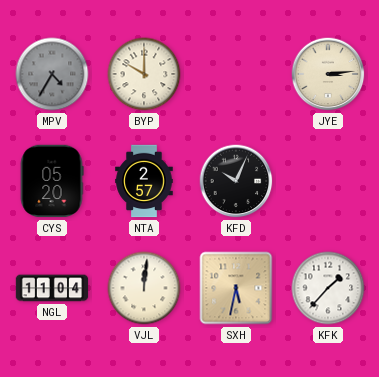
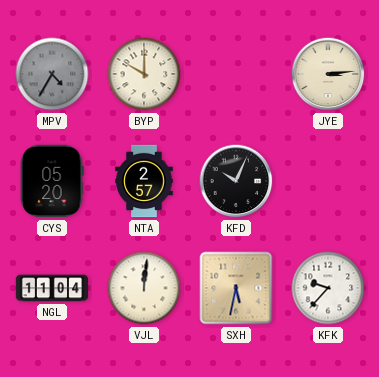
KFK: 1:37 -> 9:37
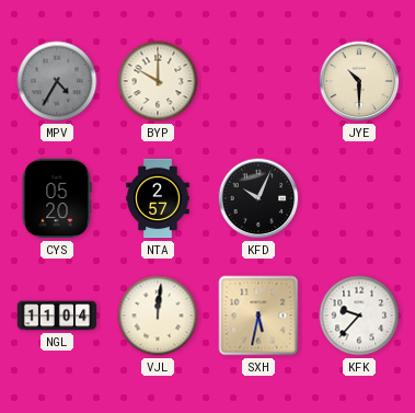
JYE: 3:14 -> 10:30
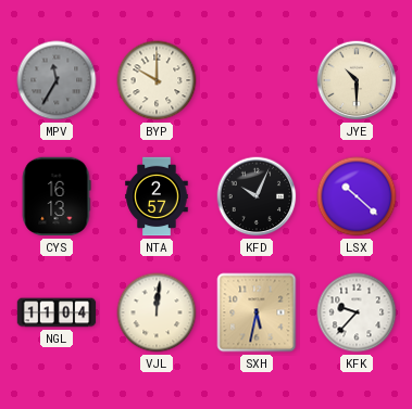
MPV: 4:35 -> 11:35
CYS: 05:20 -> 16:13
LSX: none -> 10:22
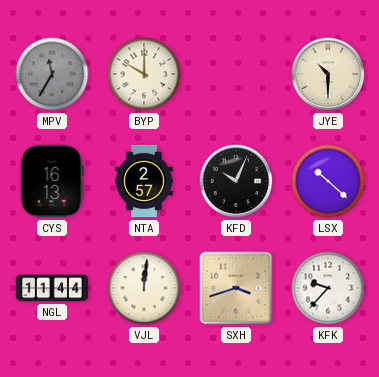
NGL: 11:04 -> 11:44
SXH: 5:32 -> 3:42
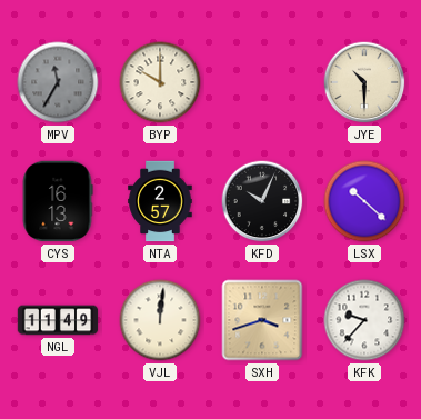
NGL: 11:44 -> 11:49
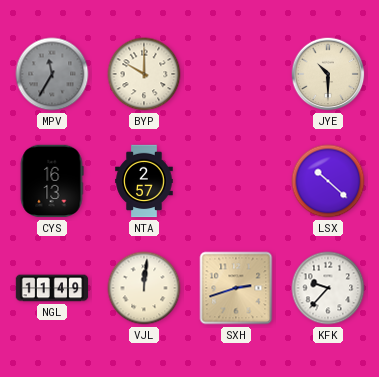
KFD: 10:04 -> none
SXH: 3:42 -> 2:42
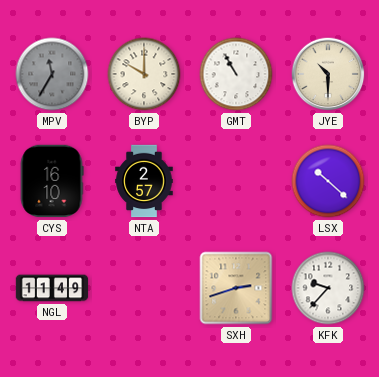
GMT: none -> 10:55
CYS: 16:13 -> 16:10
VJL: 12:01 -> none
